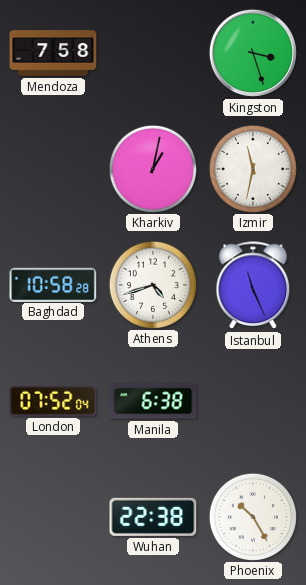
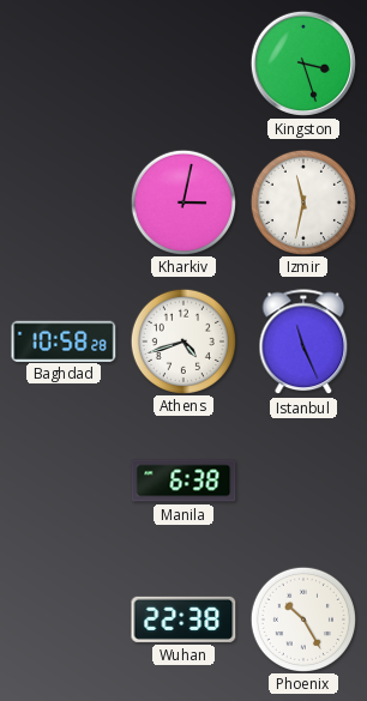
Mendoza: 7:58 -> none
Kharkiv: 1:02 -> 3:02
London: 07:52 -> none
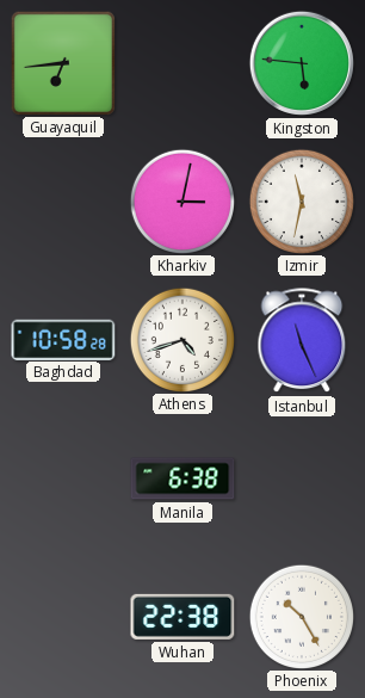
Guayaquil: none -> 6:44
Kingston: 3:27 -> 5:46
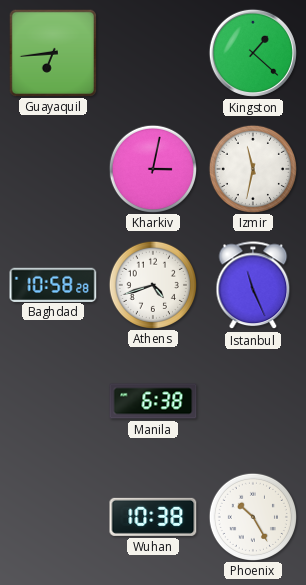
Kingston: 5:46 -> 1:22
Wuhan: 22:38 -> 10:38
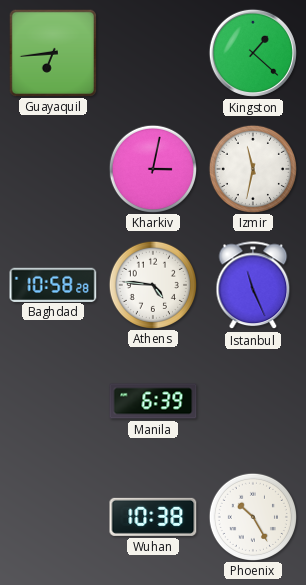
Athens: 4:42 -> 4:46
Manila: 6:38 -> 6:39
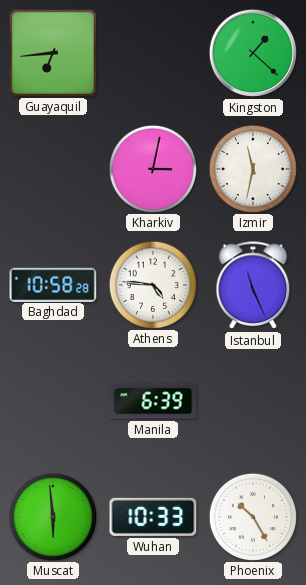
Muscat: none -> 5:59
Wuhan: 10:38 -> 10:33
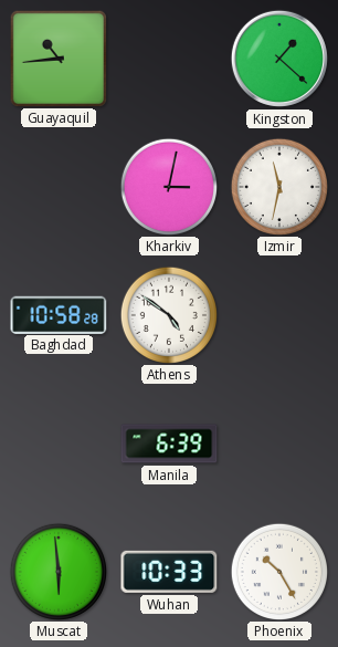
Guayaquil: 6:44 -> 10:44
Athens: 4:46 -> 4:51
Istanbul: 11:26 -> none
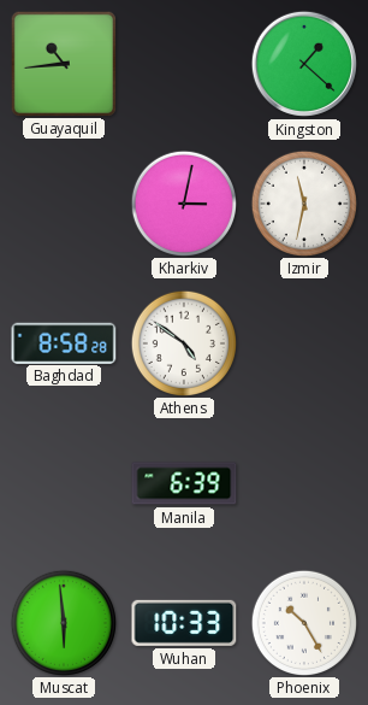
Baghdad: 10:58 -> 8:58
